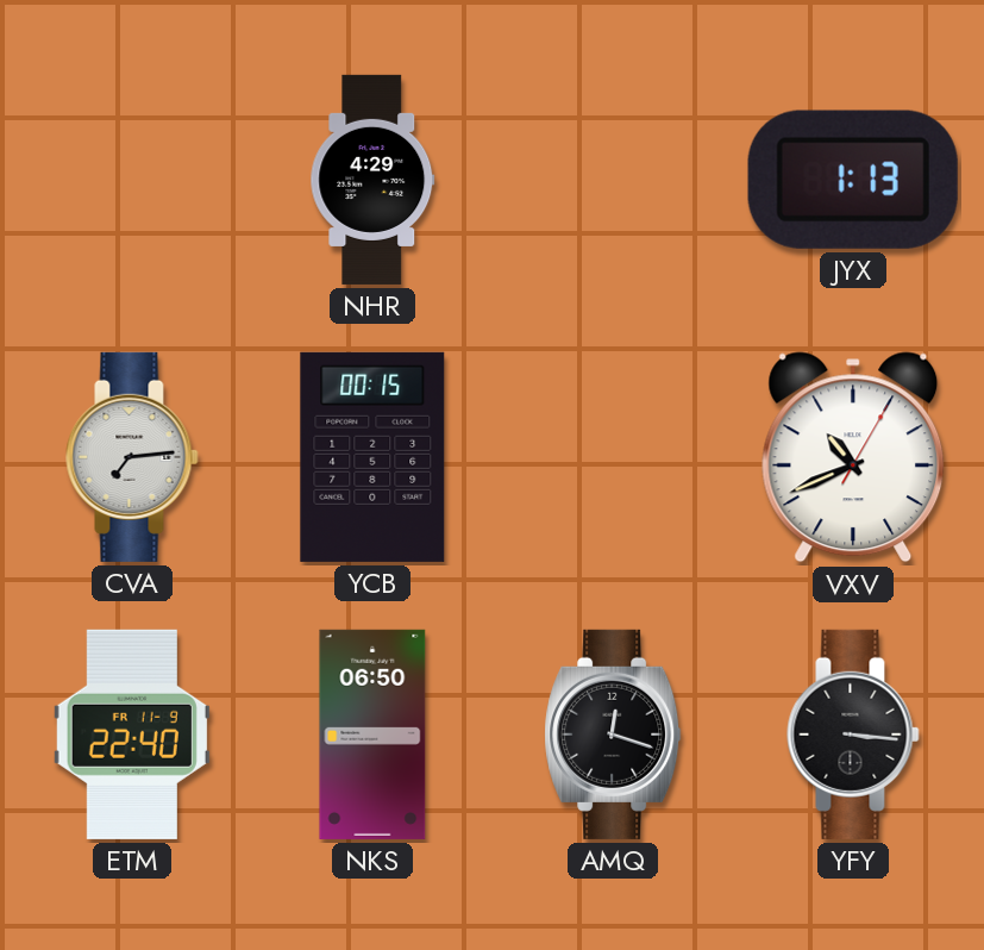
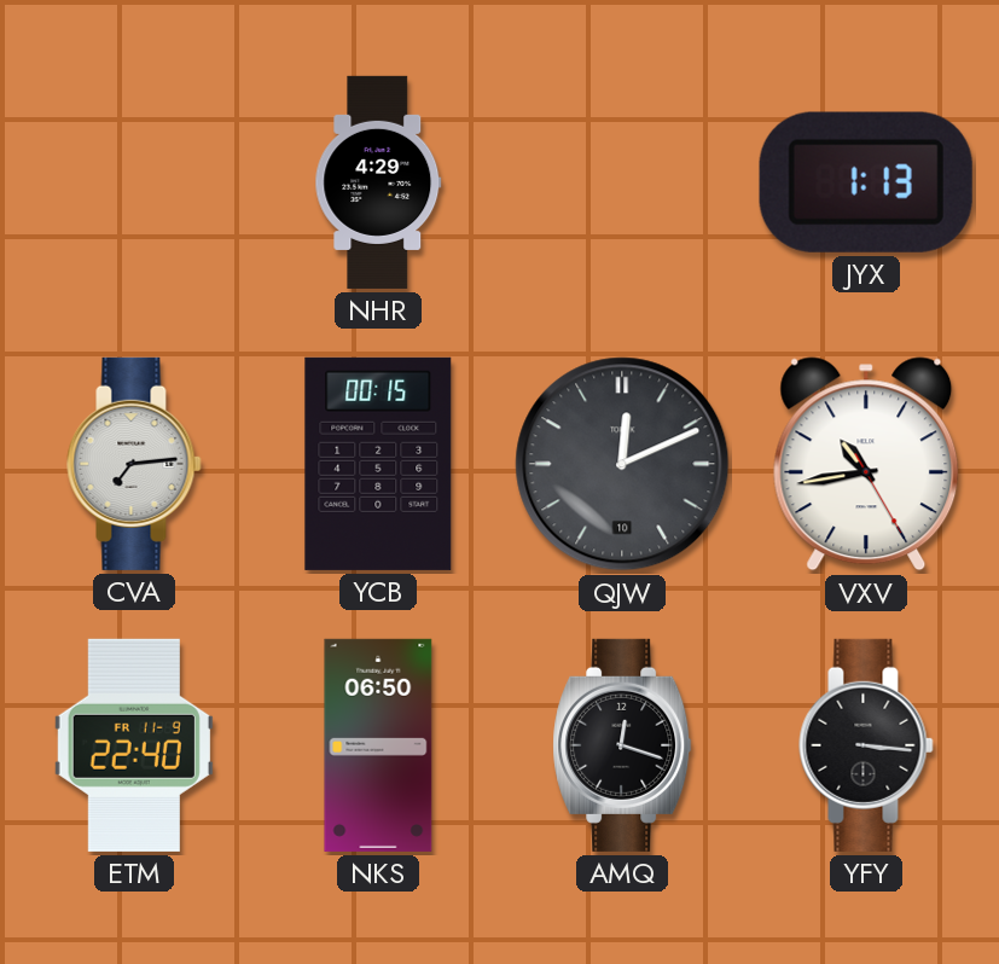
QJW: none -> 12:11
VXV: 10:41 -> 10:43
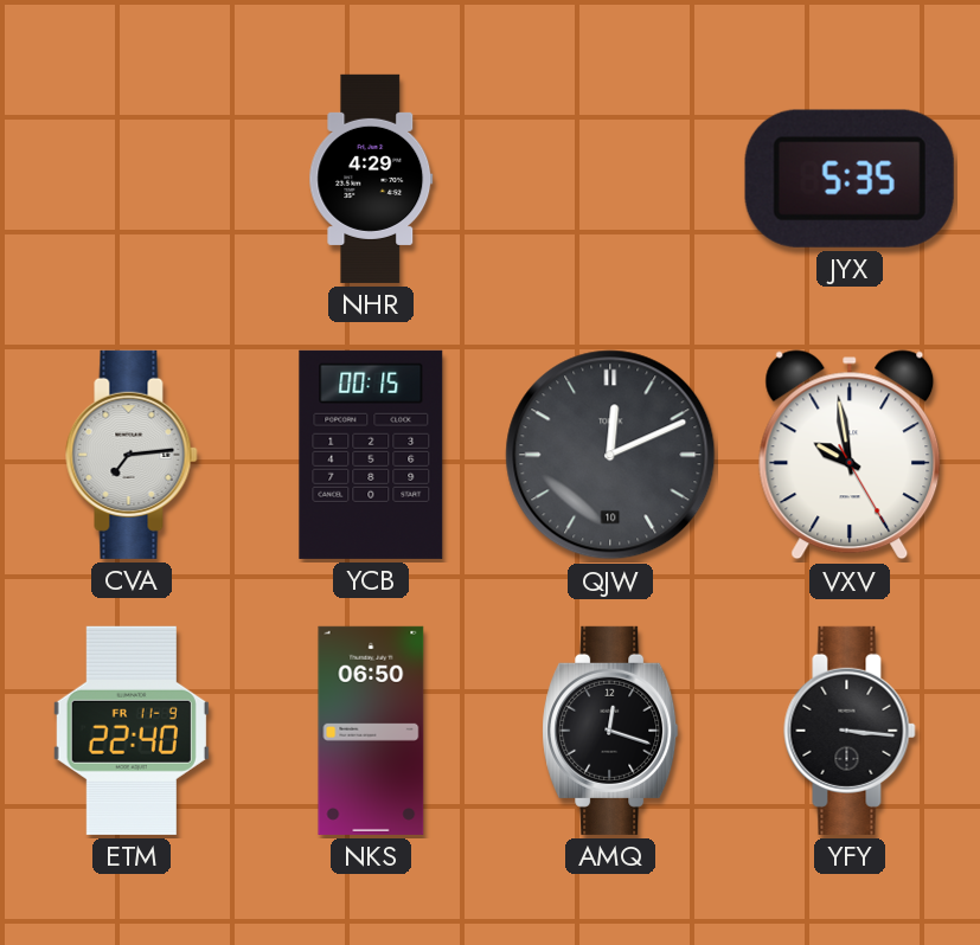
JYX: 1:13 -> 5:35
VXV: 10:43 -> 9:58
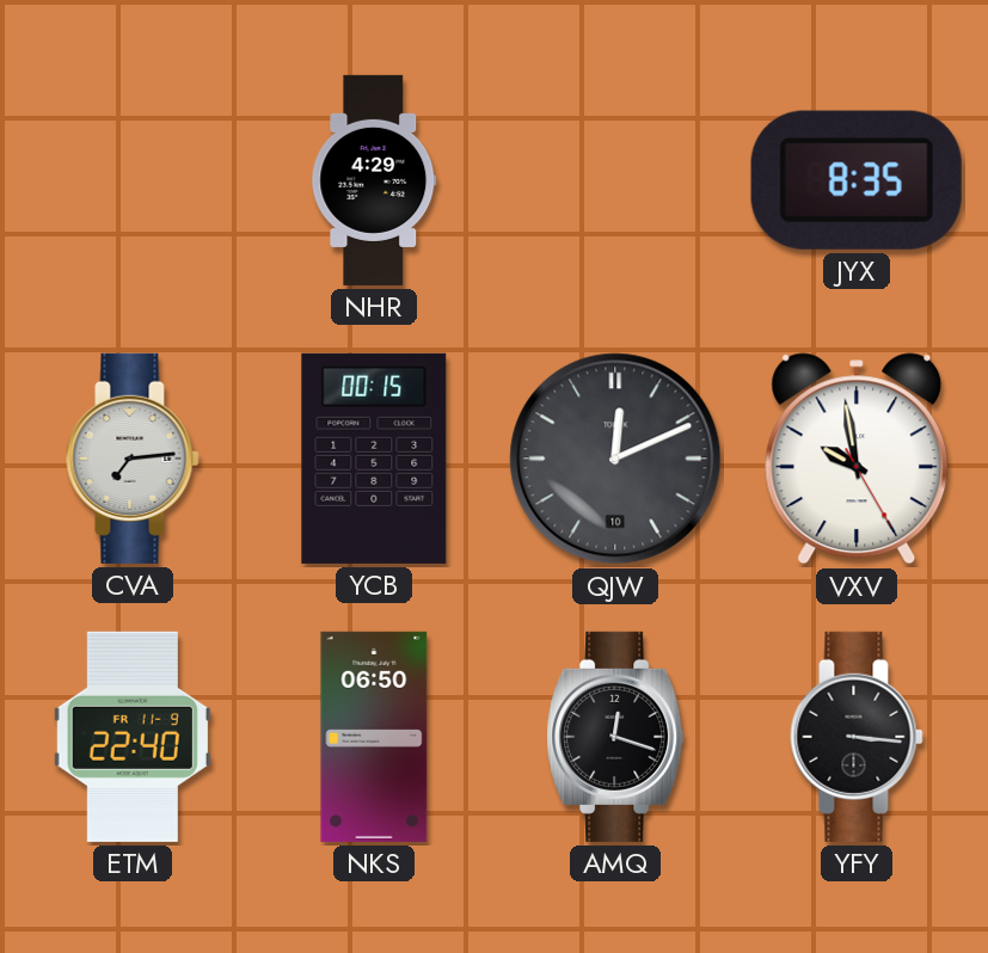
JYX: 5:35 -> 8:35
